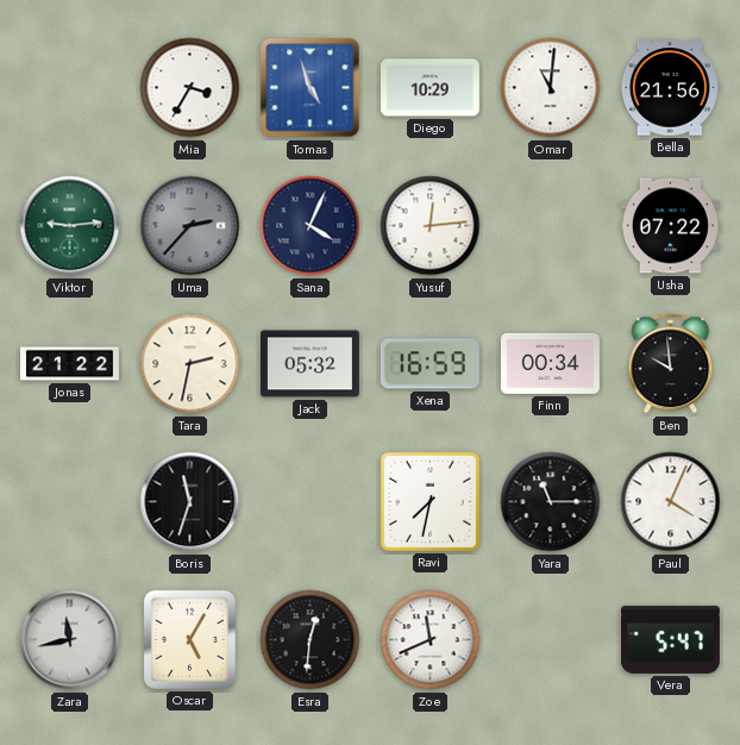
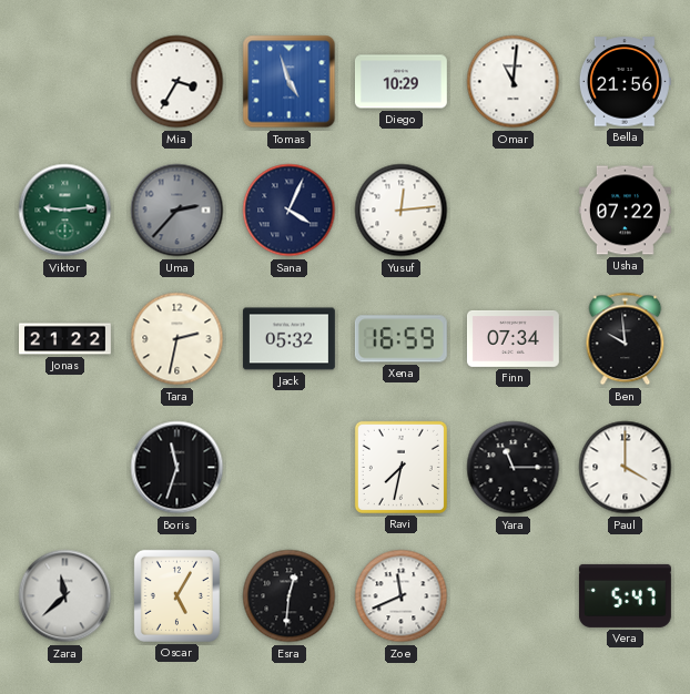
Finn: 00:34 -> 07:34
Paul: 4:04 -> 4:00
Zara: 11:43 -> 11:38
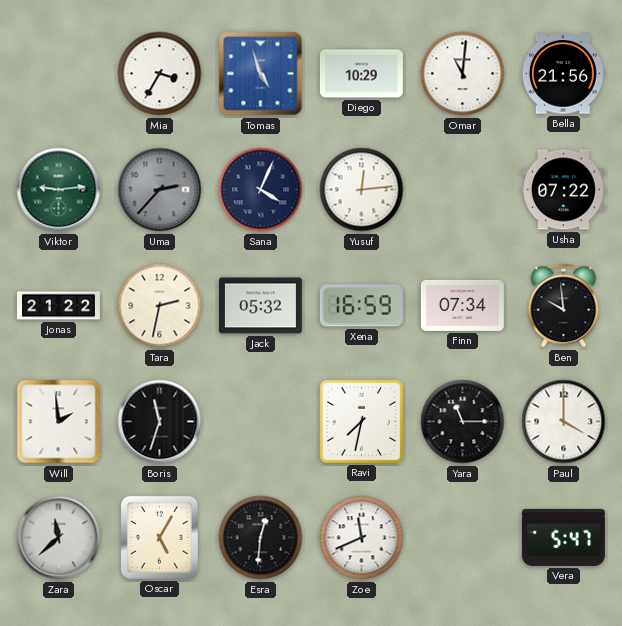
Will: none -> 1:59
